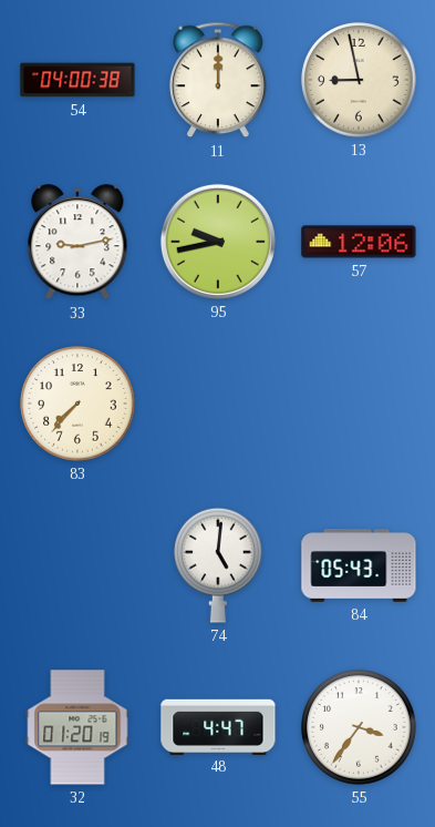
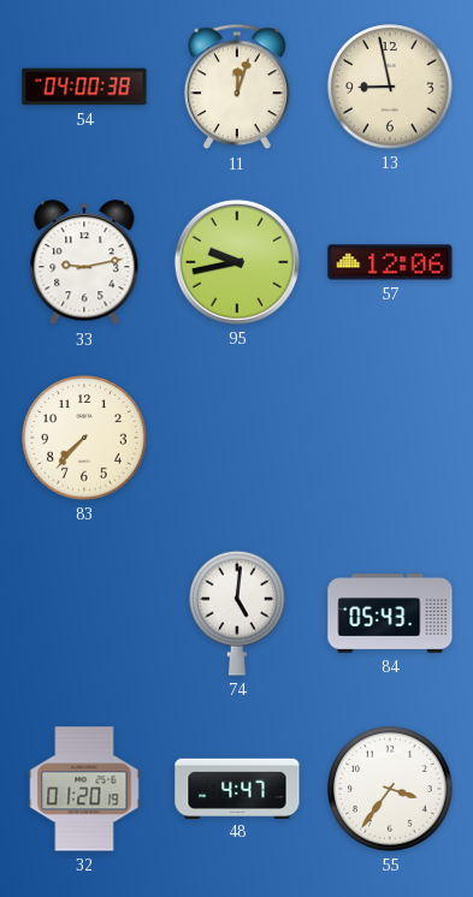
11: 12:00 -> 12:03
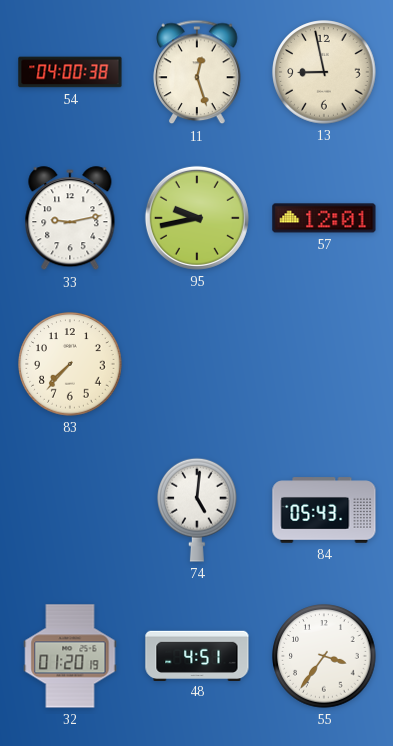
11: 12:03 -> 12:27
57: 12:06 -> 12:01
48: 4:47 -> 4:51
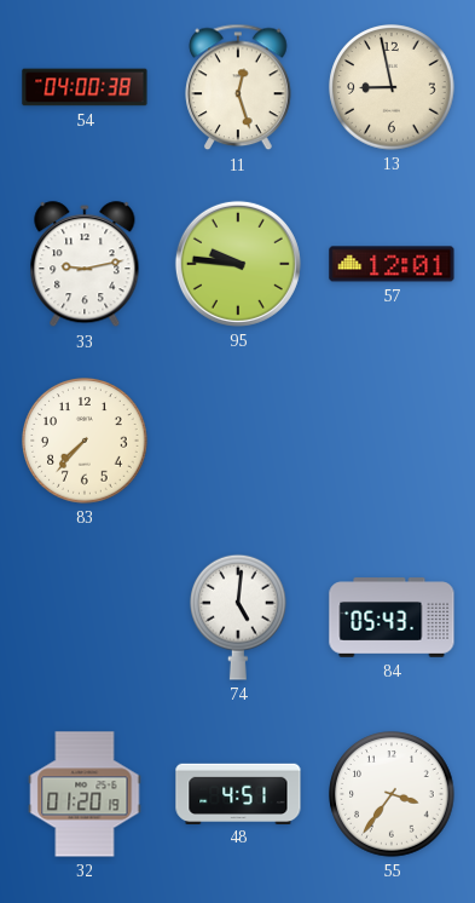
95: 9:43 -> 9:46
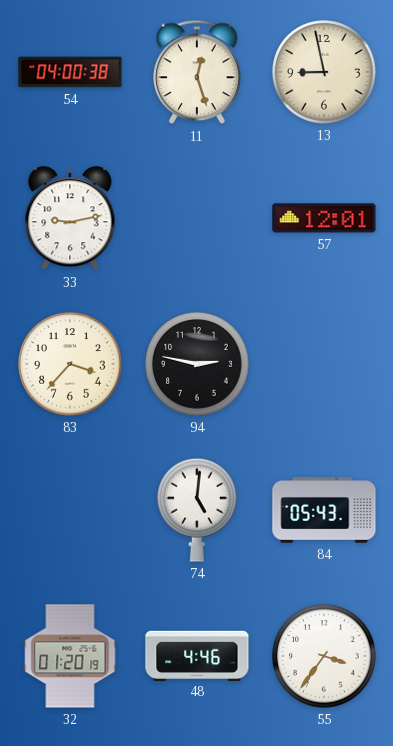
95: 9:46 -> none
83: 7:37 -> 3:37
94: none -> 2:47
48: 4:51 -> 4:46
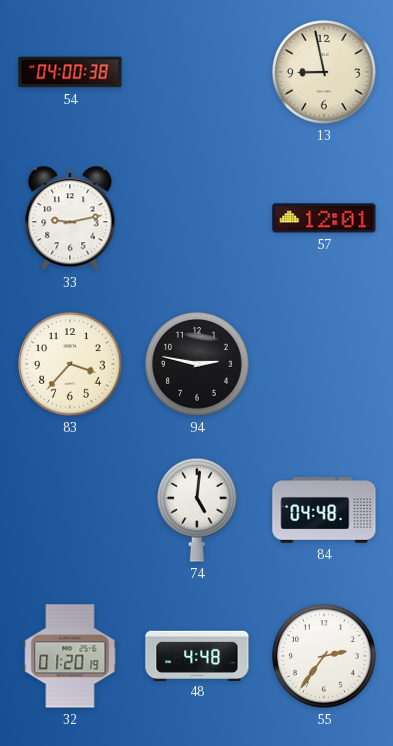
11: 12:27 -> none
84: 05:43 -> 04:48
48: 4:46 -> 4:48
55: 3:36 -> 2:36
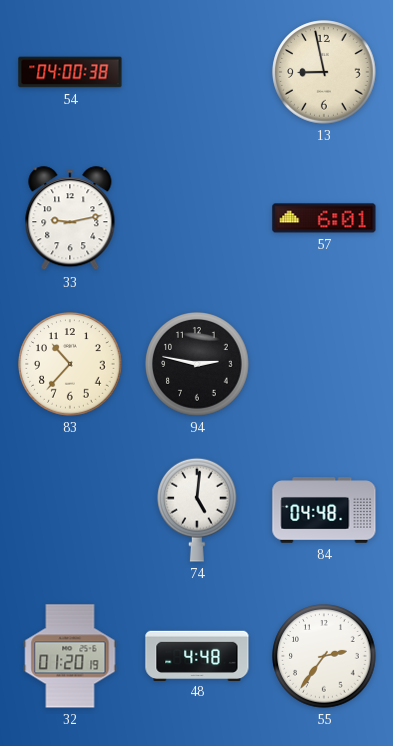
57: 12:01 -> 6:01
83: 3:37 -> 10:37
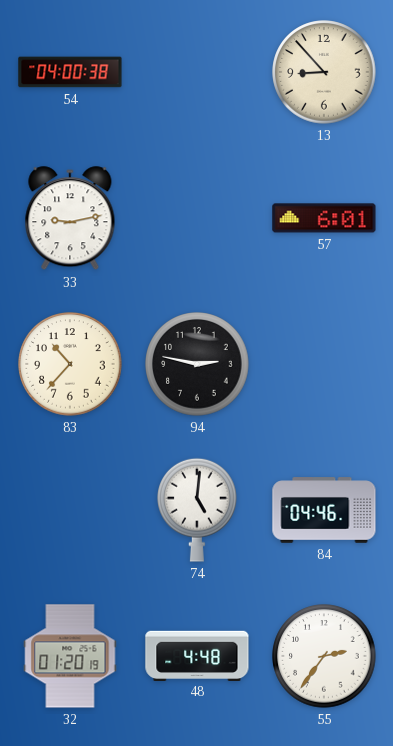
13: 8:58 -> 8:53
84: 04:48 -> 04:46
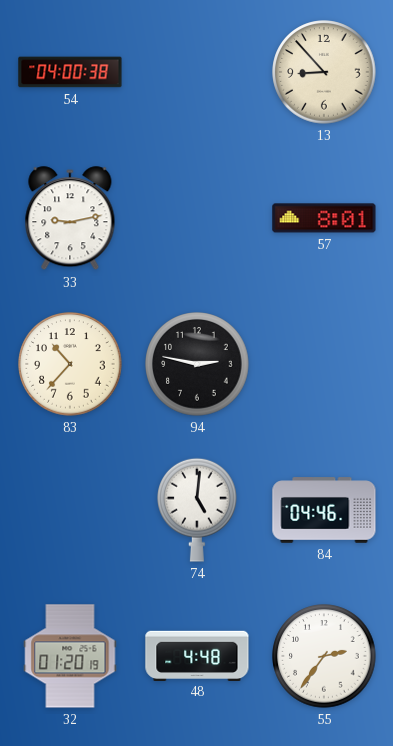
57: 6:01 -> 8:01
